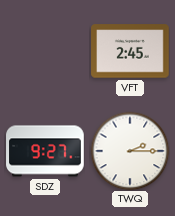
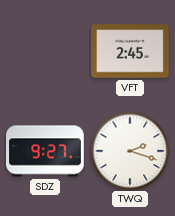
TWQ: 2:15 -> 2:18
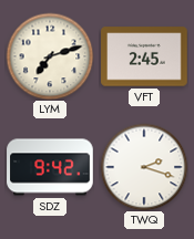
LYM: none -> 7:12
SDZ: 9:27 -> 9:42
